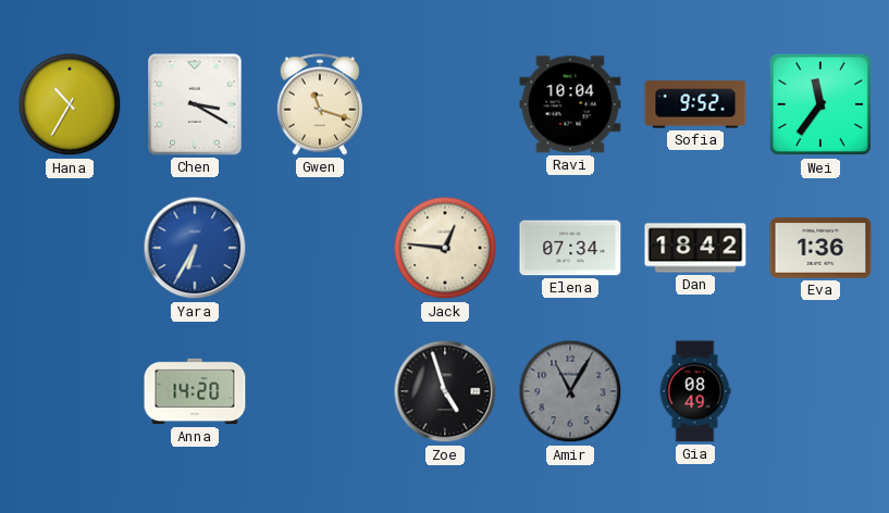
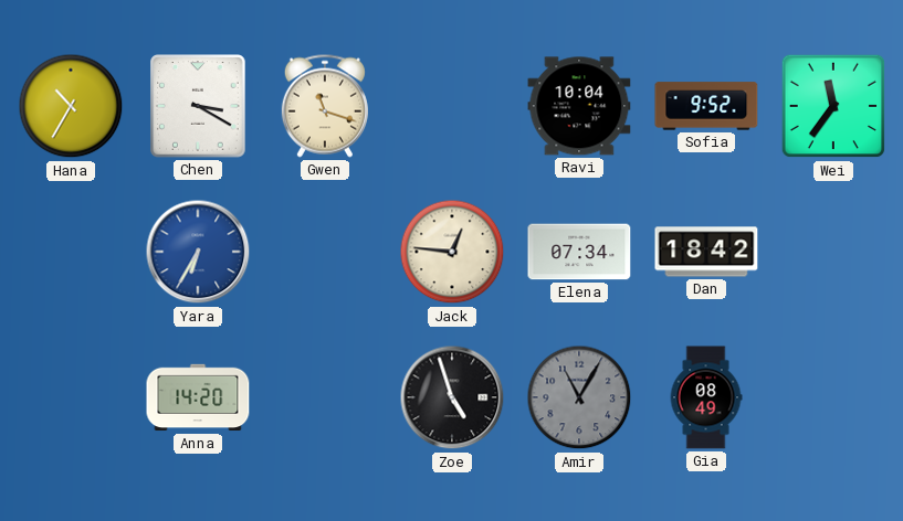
Eva: 1:36 -> none
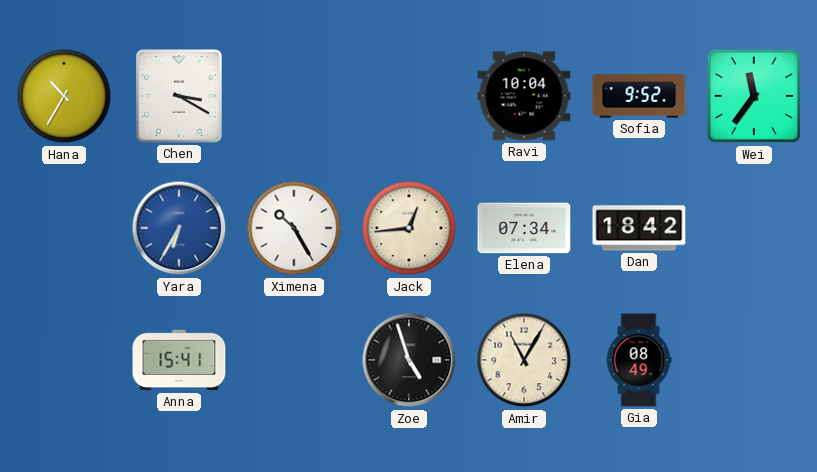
Gwen: 11:18 -> none
Ximena: none -> 10:25
Jack: 12:46 -> 12:44
Anna: 14:20 -> 15:41
Amir dial: grey -> cream
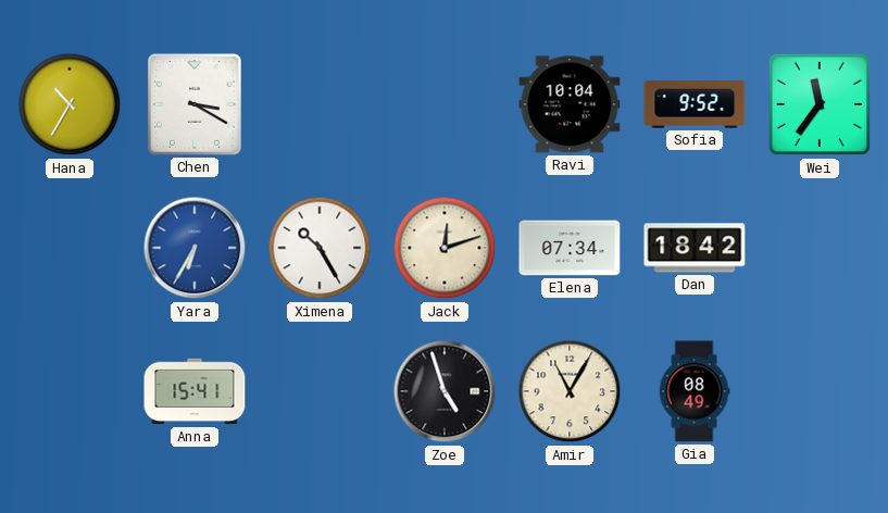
Jack: 12:44 -> 12:12
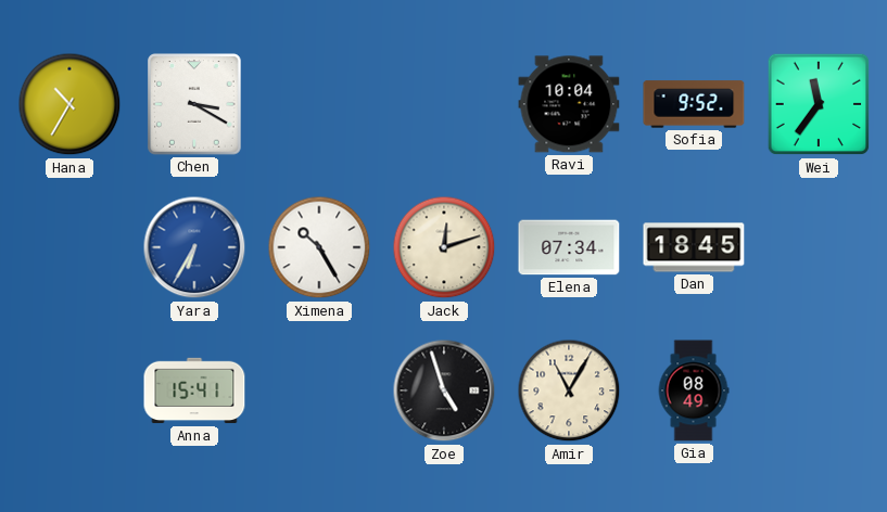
Dan: 18:42 -> 18:45
